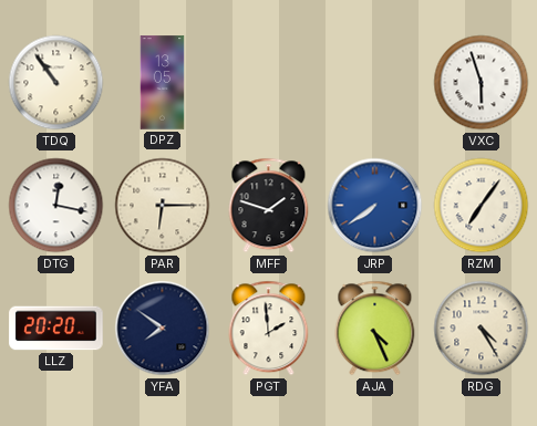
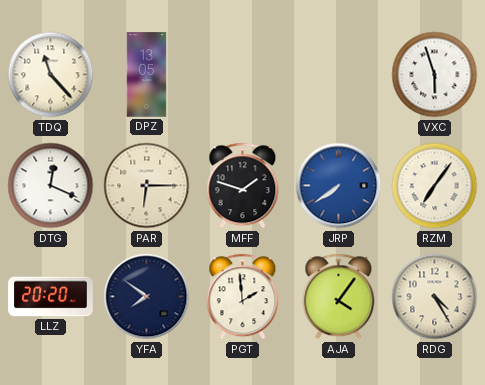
TDQ: 10:54 -> 11:23
DTG: 12:17 -> 12:19
AJA: 4:26 -> 4:06
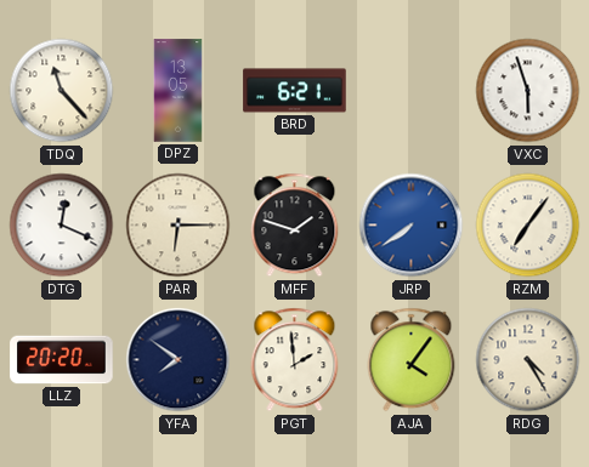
BRD: none -> 6:21
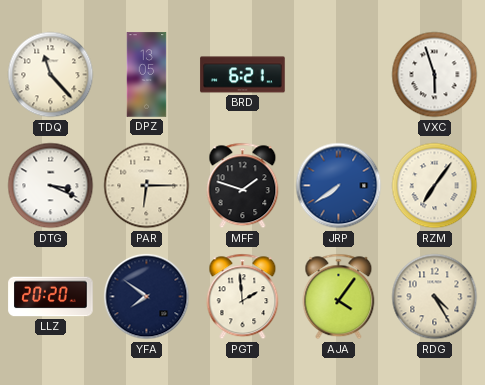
DTG: 12:19 -> 3:19
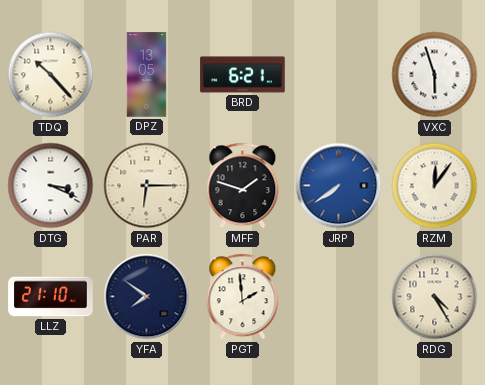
TDQ: 11:23 -> 10:23
RZM: 7:06 -> 12:06
LLZ: 20:20 -> 21:10
AJA: 4:06 -> none
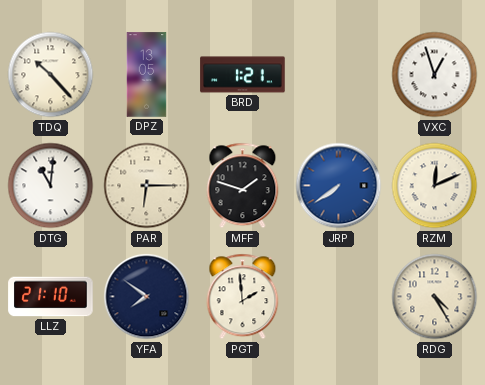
BRD: 6:21 -> 1:21
VXC: 5:57 -> 12:57
DTG: 3:19 -> 11:01
RZM: 12:06 -> 12:11
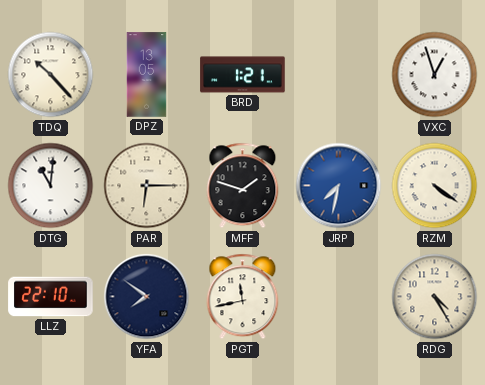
JRP: 7:39 -> 7:32
RZM: 12:11 -> 4:21
LLZ: 21:10 -> 22:10
PGT: 1:59 -> 11:43
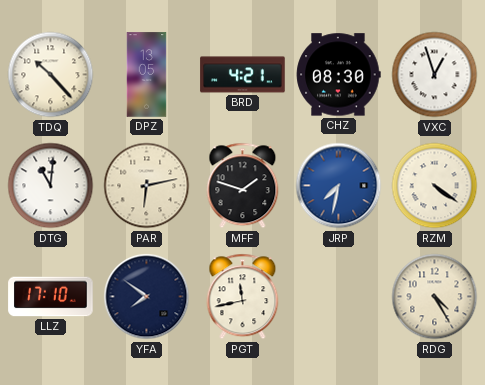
BRD: 1:21 -> 4:21
CHZ: none -> 08:30
PAR: 6:15 -> 6:13
LLZ: 22:10 -> 17:10
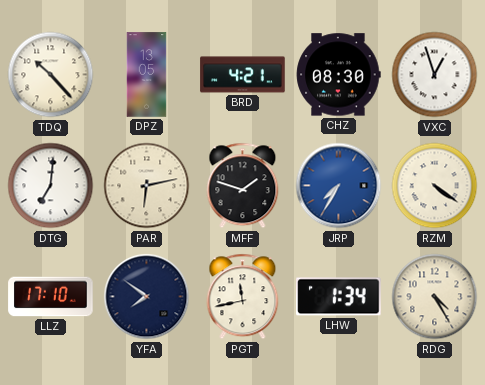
DTG: 11:01 -> 7:01
JRP: 7:32 -> 7:35
LHW: none -> 1:34
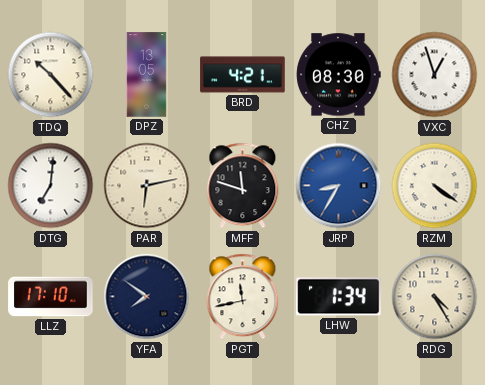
MFF: 1:48 -> 11:48
JRP: 7:35 -> 8:35
